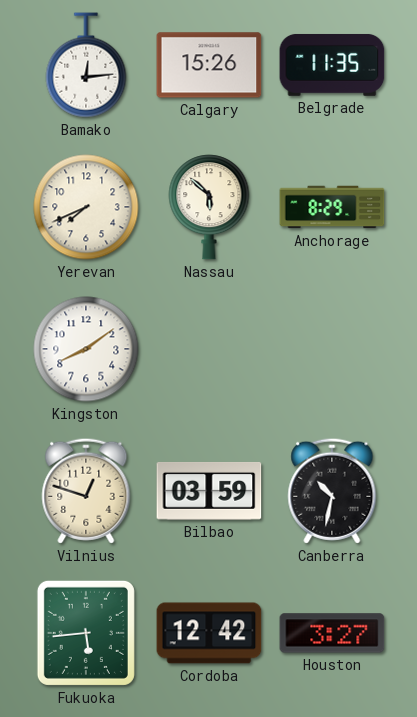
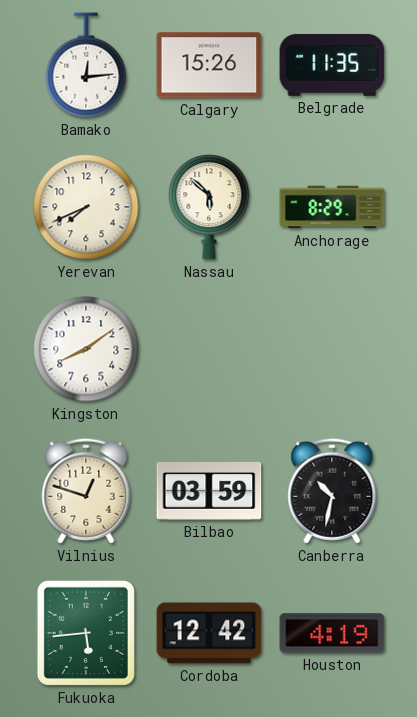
Houston: 3:27 -> 4:19
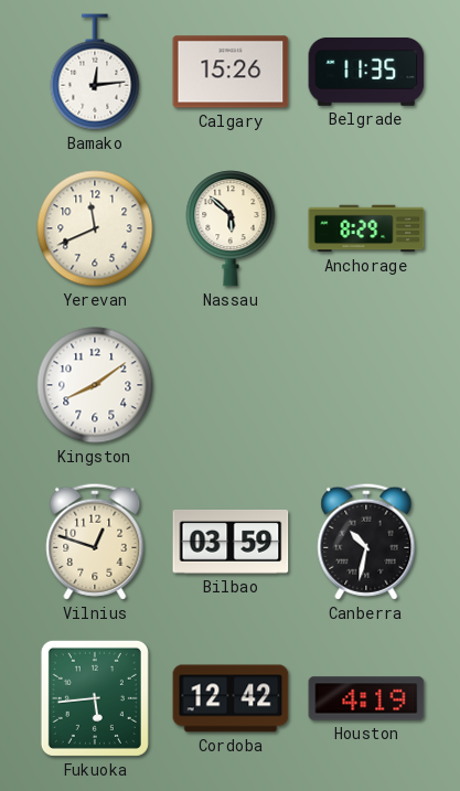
Yerevan: 7:41 -> 11:41
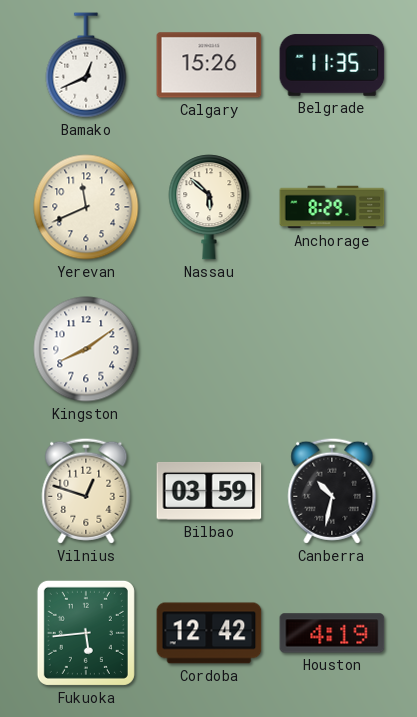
Bamako: 12:14 -> 12:41
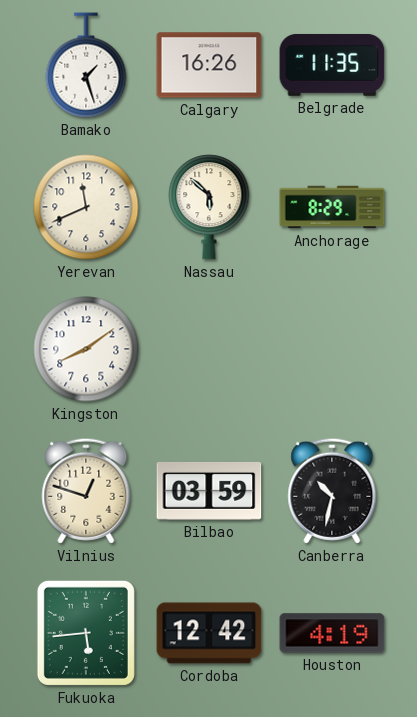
Bamako: 12:41 -> 1:27
Calgary: 15:26 -> 16:26
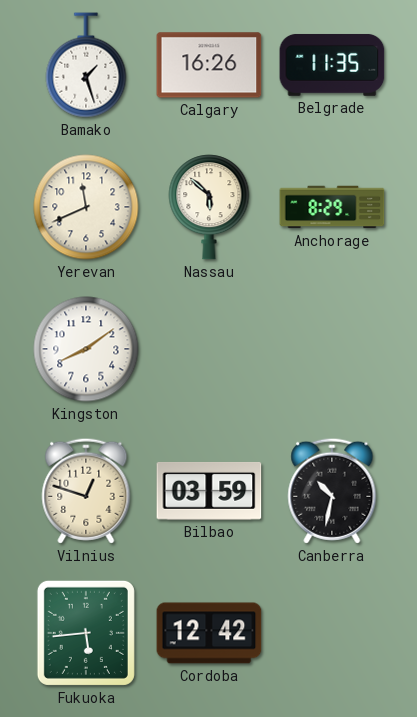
Houston: 4:19 -> none
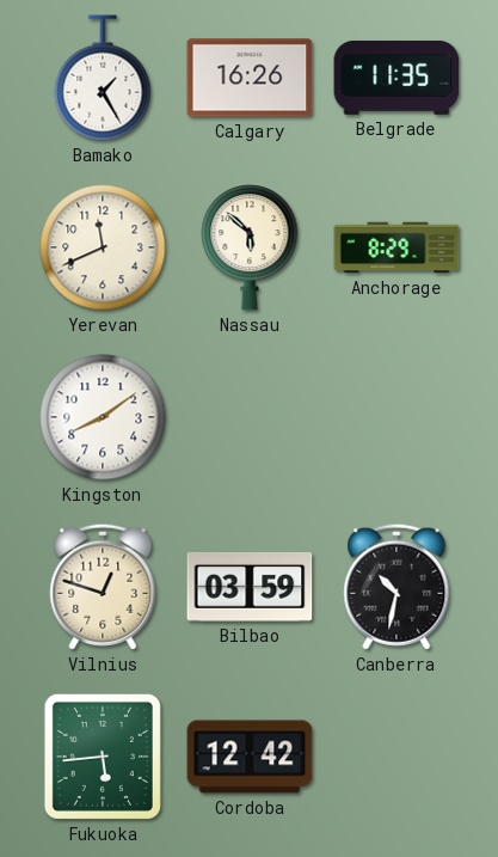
Bamako: 1:27 -> 1:25
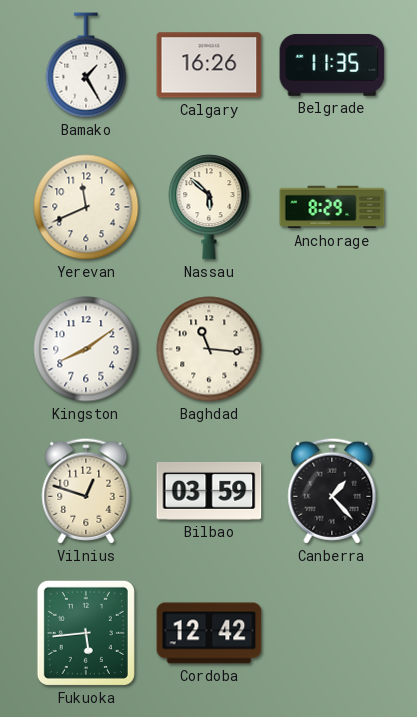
Baghdad: none -> 11:16
Canberra: 10:32 -> 1:23
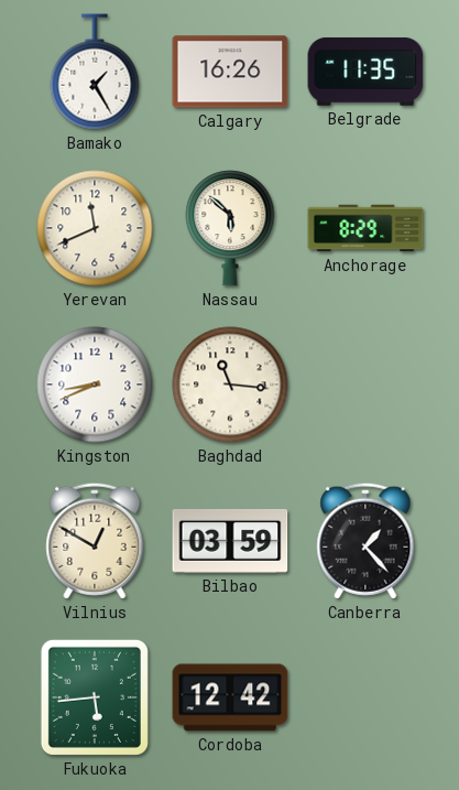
Kingston: 8:09 -> 8:41
Vilnius: 12:48 -> 12:50
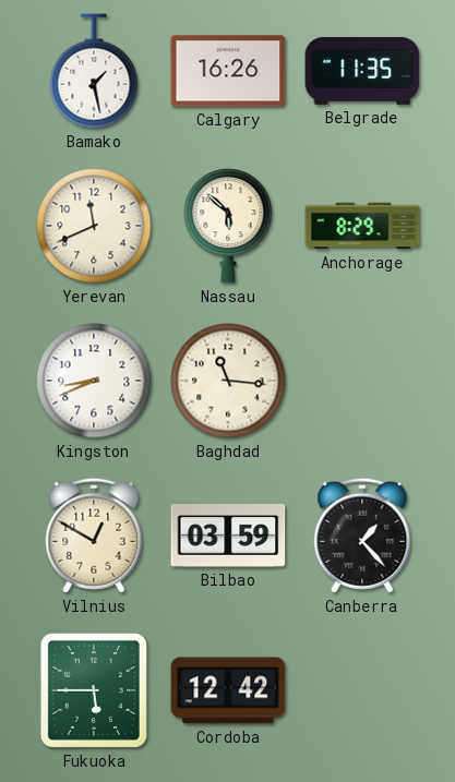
Bamako: 1:25 -> 1:28
Fukuoka: 5:44 -> 5:45
